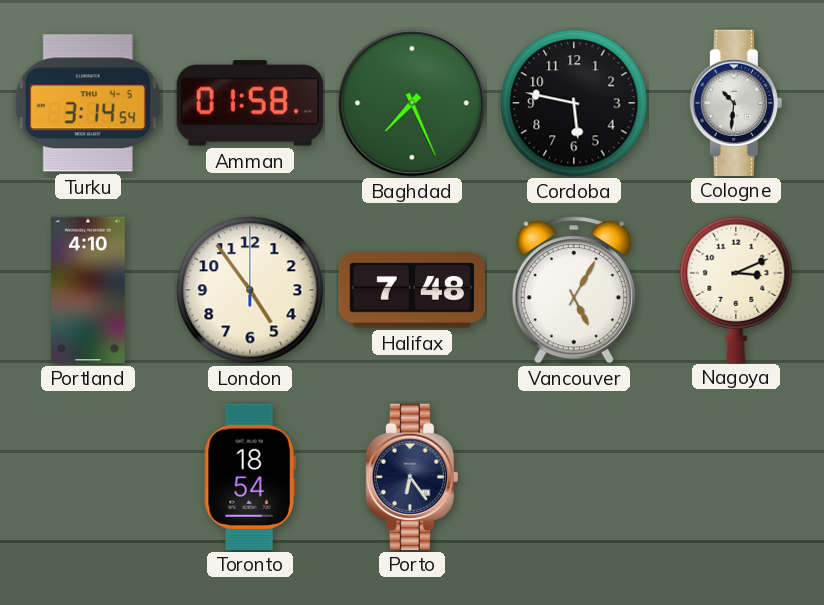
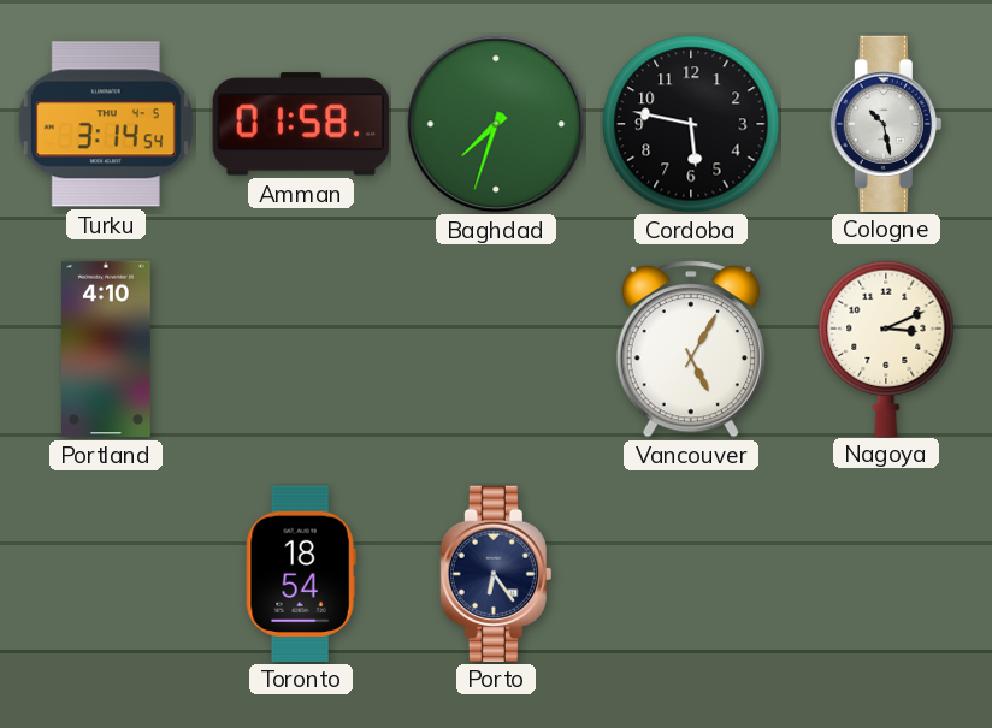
Baghdad: 7:26 -> 7:33
Cologne: 10:31 -> 10:28
London: 4:54 -> none
Halifax: 7:48 -> none
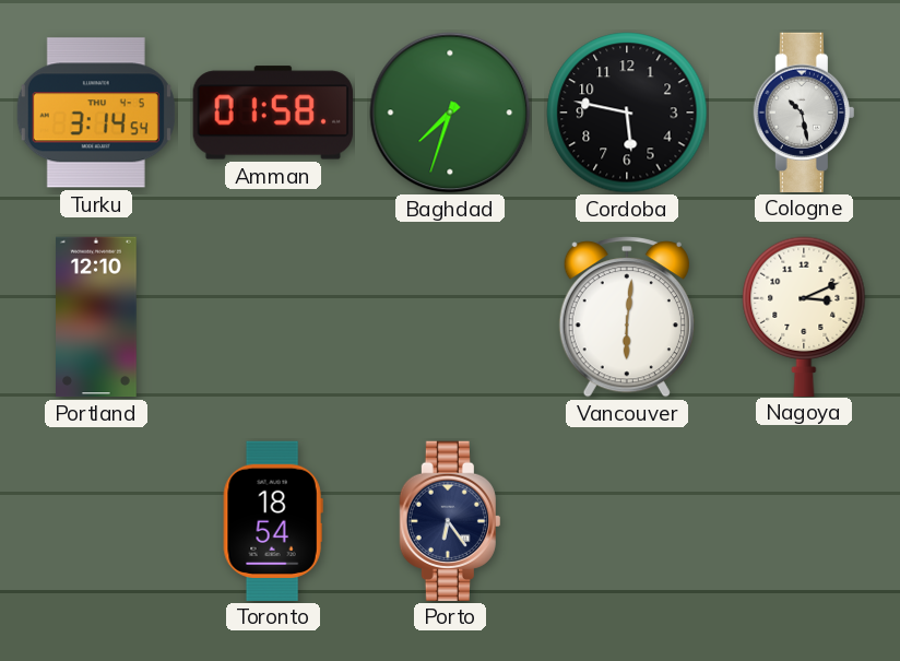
Portland: 4:10 -> 12:10
Vancouver: 5:05 -> 6:01
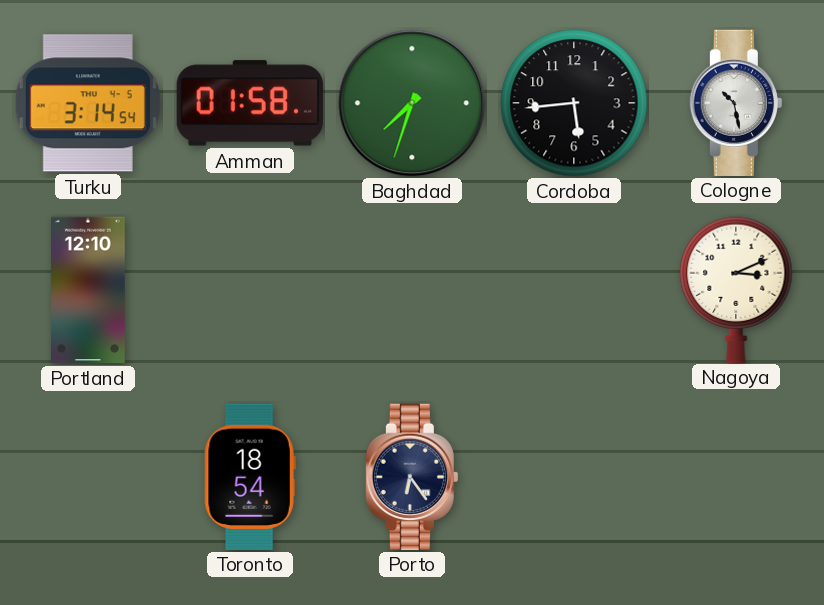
Cordoba: 5:47 -> 5:44
Vancouver: 6:01 -> none
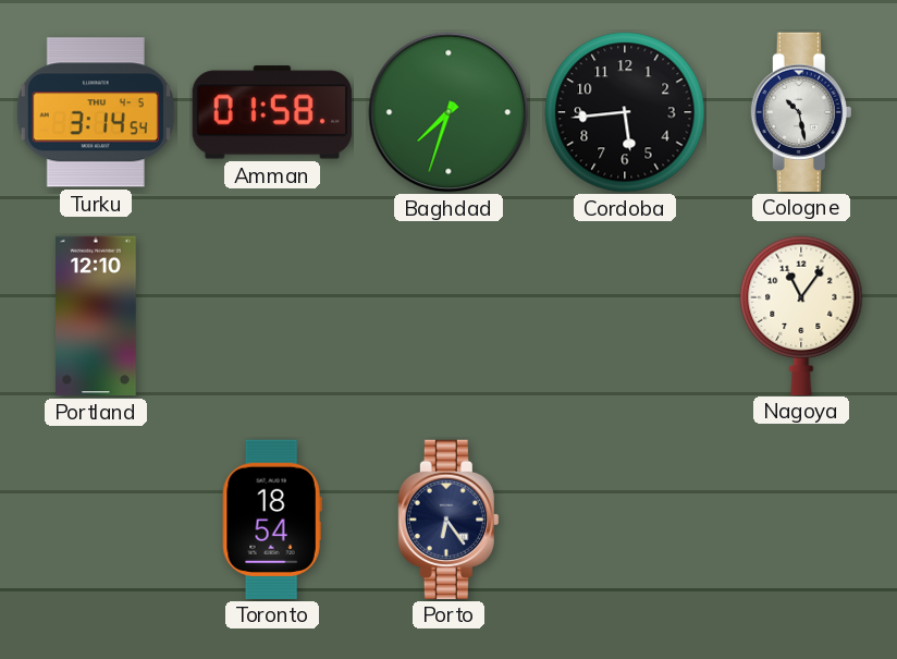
Nagoya: 3:11 -> 11:06
